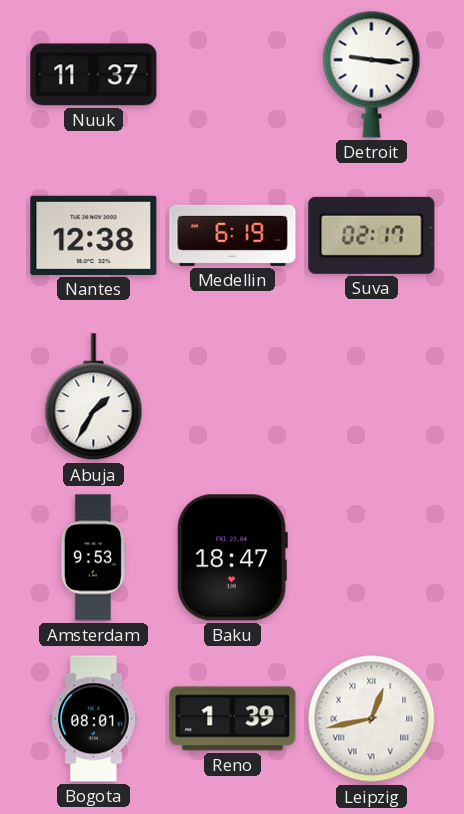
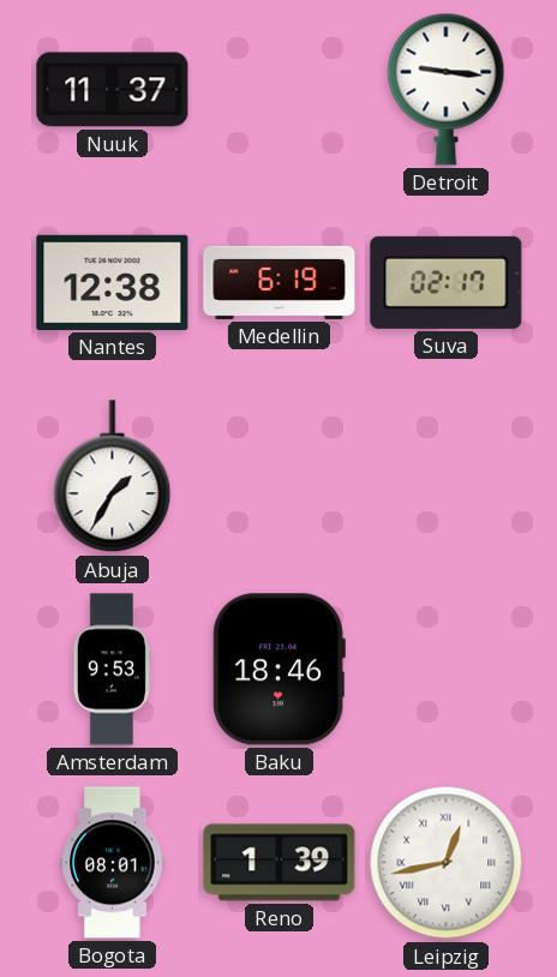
Baku: 18:47 -> 18:46
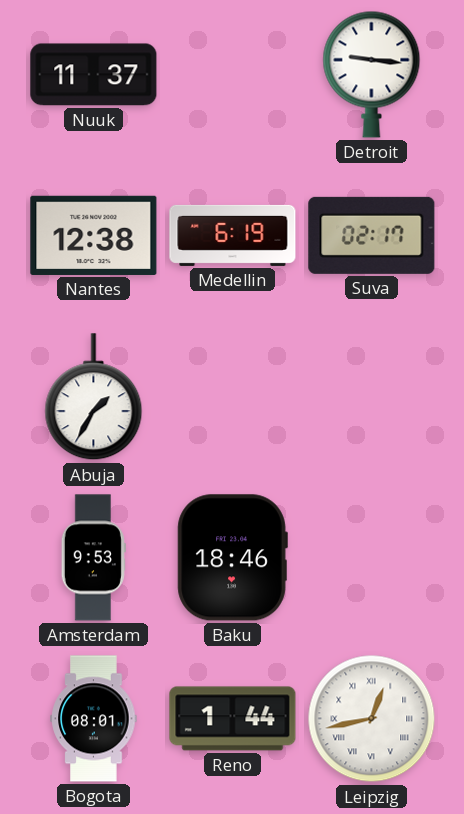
Reno: 1:39 -> 1:44
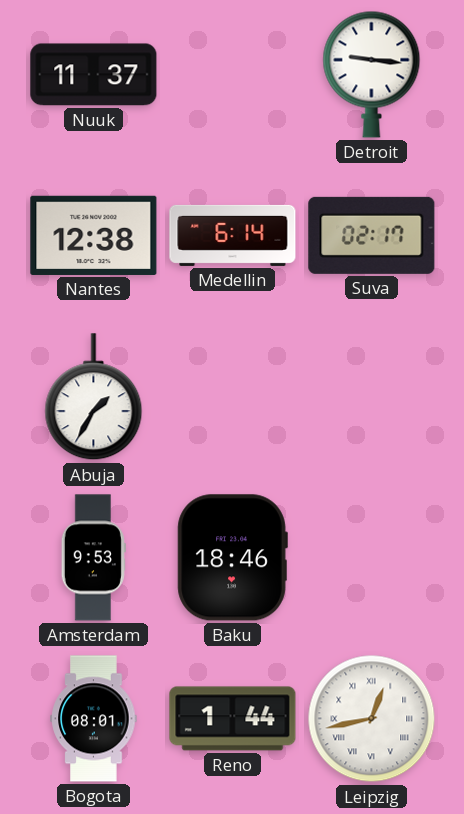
Medellin: 6:19 -> 6:14
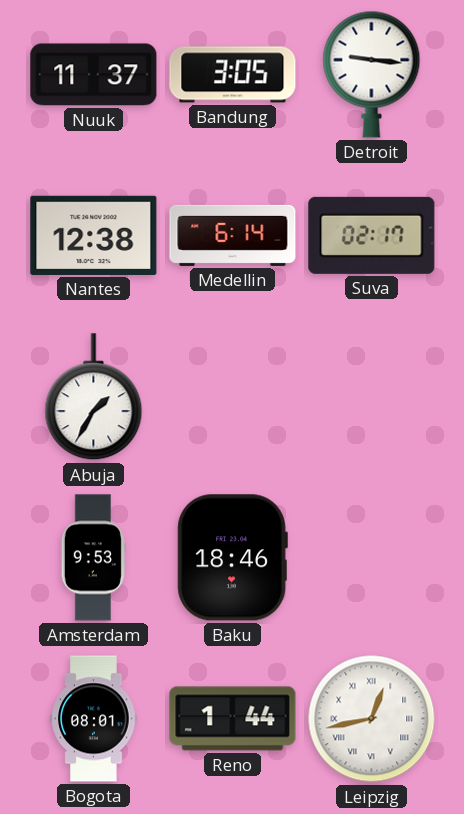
Bandung: none -> 3:05
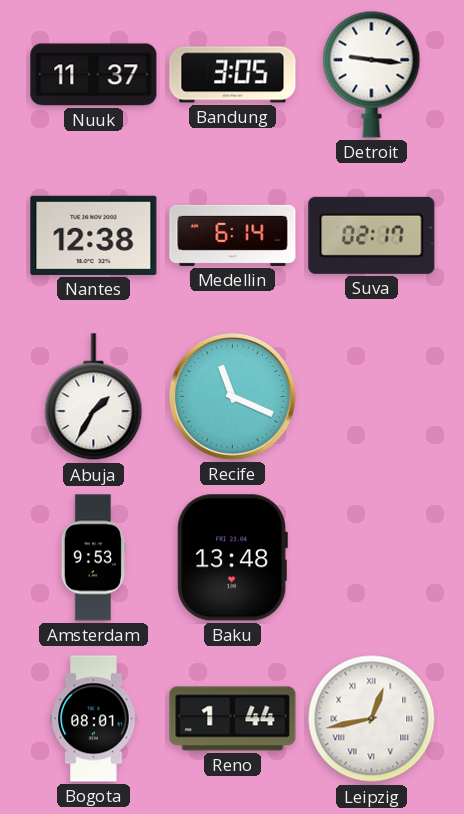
Recife: none -> 11:19
Baku: 18:46 -> 13:48
